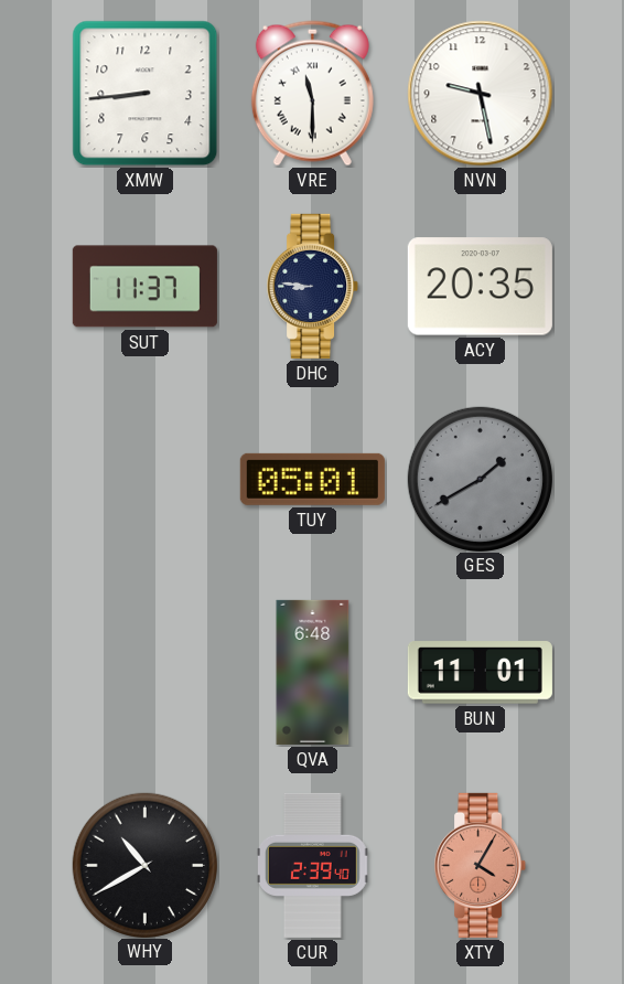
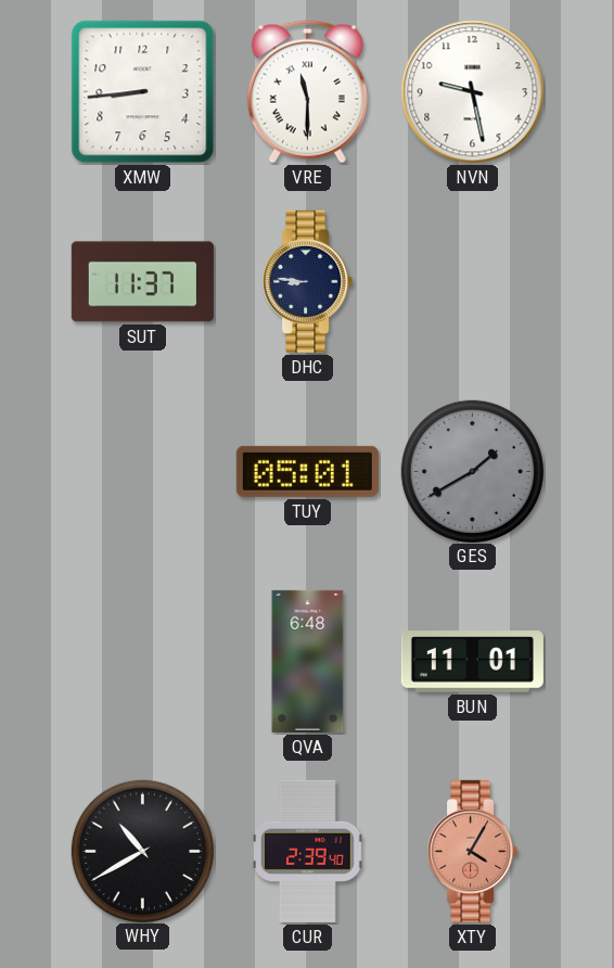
ACY: 20:35 -> none
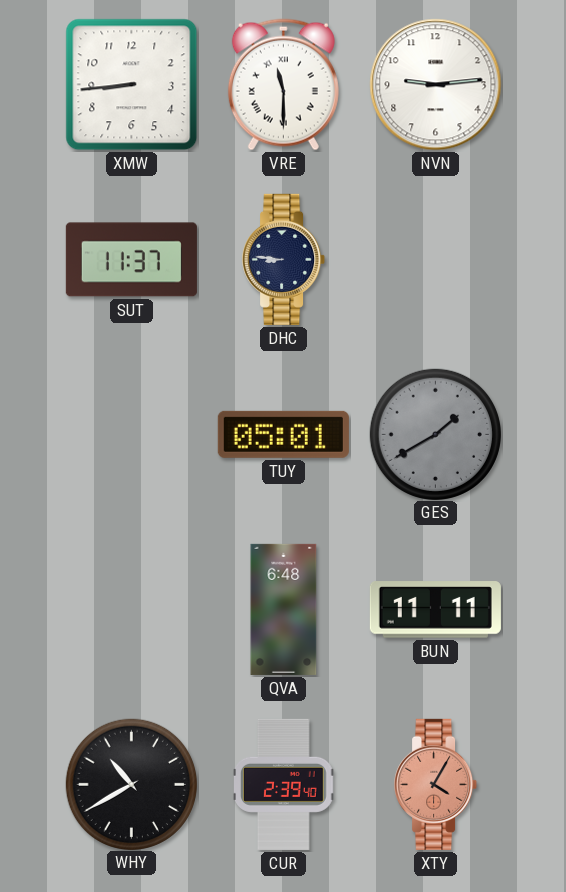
NVN: 9:28 -> 9:14
BUN: 11:01 -> 11:11
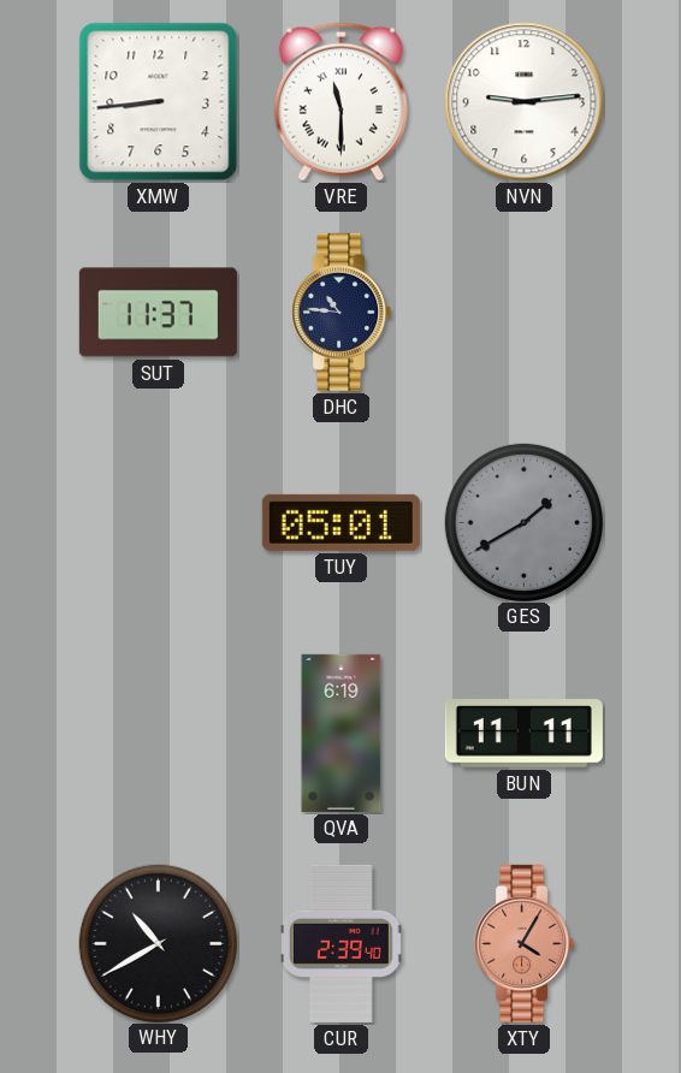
DHC: 8:46 -> 10:46
QVA: 6:48 -> 6:19
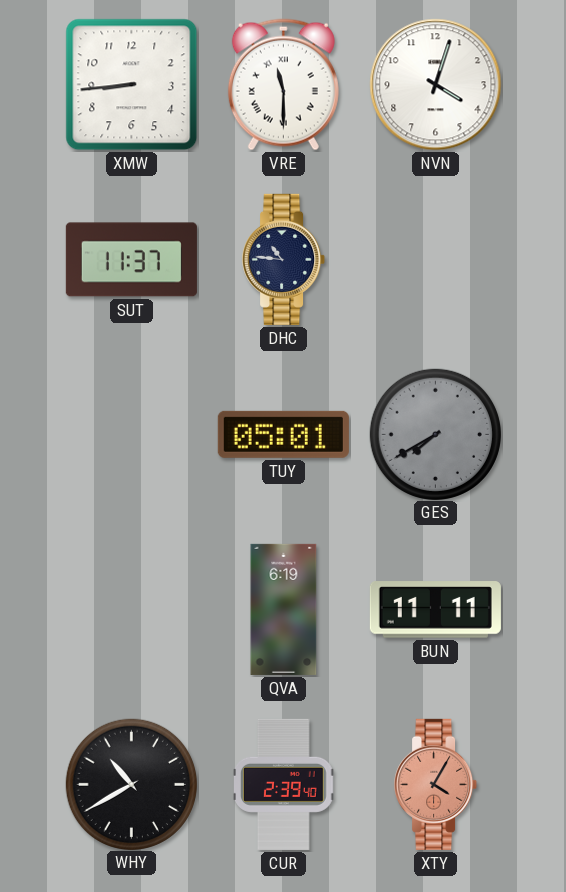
NVN: 9:14 -> 4:03
GES: 1:40 -> 7:40
